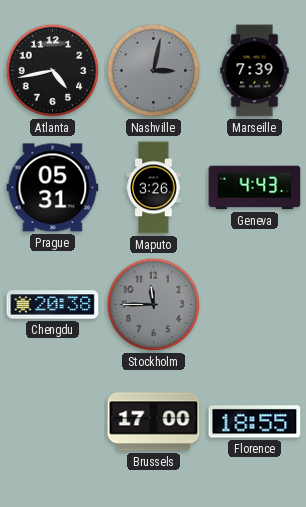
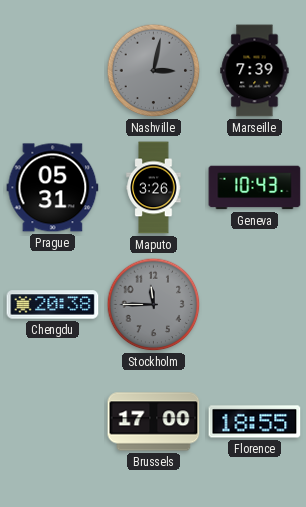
Atlanta: 4:43 -> none
Geneva: 4:43 -> 10:43
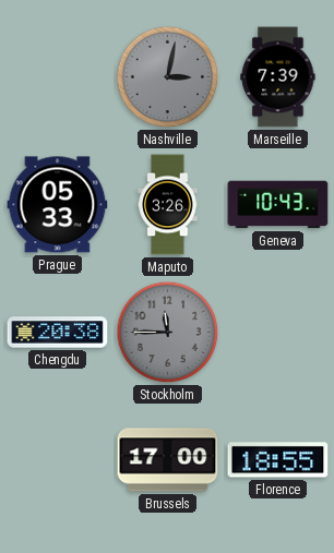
Prague: 05:31 -> 05:33
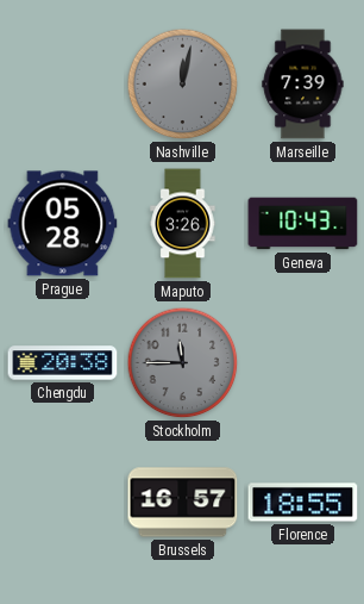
Nashville: 3:02 -> 12:02
Prague: 05:33 -> 05:28
Brussels: 17:00 -> 16:57
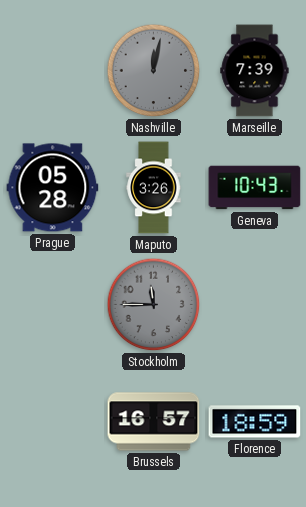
Chengdu: 20:38 -> none
Florence: 18:55 -> 18:59
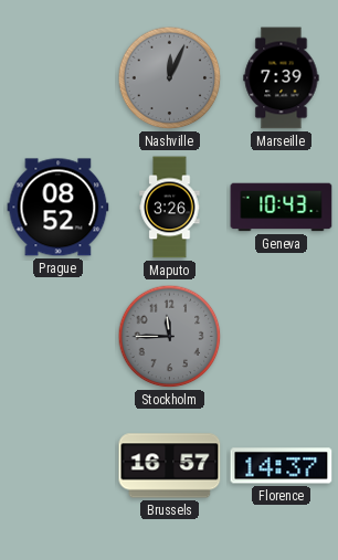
Nashville: 12:02 -> 12:04
Prague: 05:28 -> 08:52
Florence: 18:59 -> 14:37
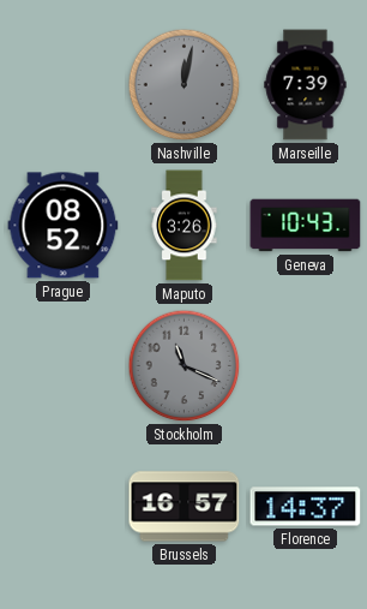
Nashville: 12:04 -> 12:02
Stockholm: 11:45 -> 11:19
